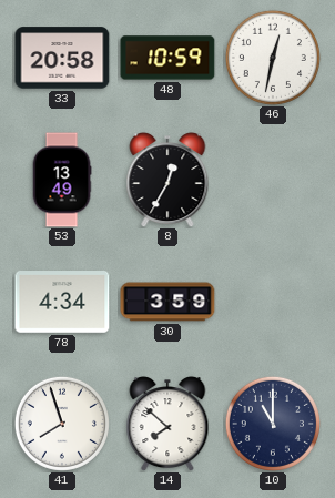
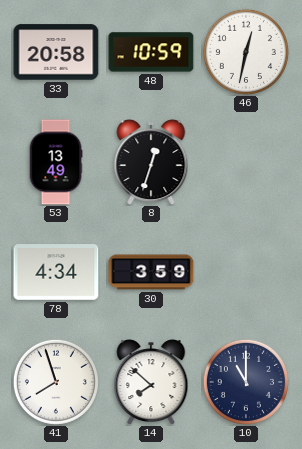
8: 12:35 -> 12:33
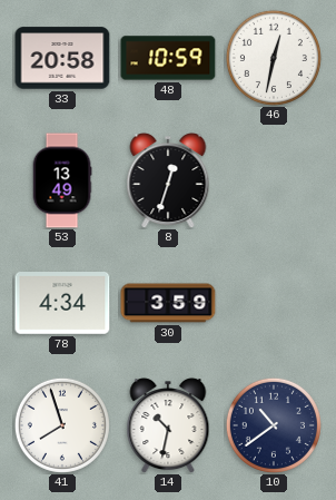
14: 7:52 -> 10:32
10: 11:00 -> 10:39
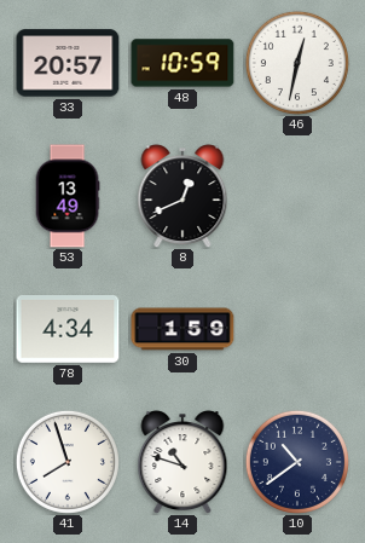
33: 20:58 -> 20:57
8: 12:33 -> 12:41
30: 3:59 -> 1:59
14: 10:32 -> 10:48
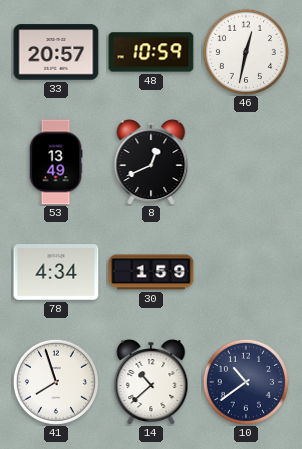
14: 10:48 -> 10:38
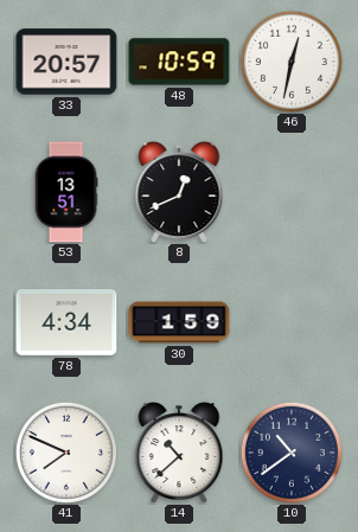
53: 13:49 -> 13:51
41: 7:57 -> 7:49
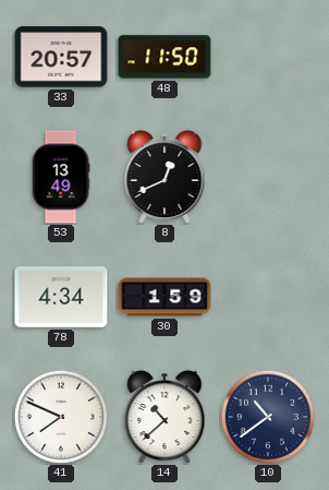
48: 10:59 -> 11:50
46: 12:32 -> none
53: 13:51 -> 13:49
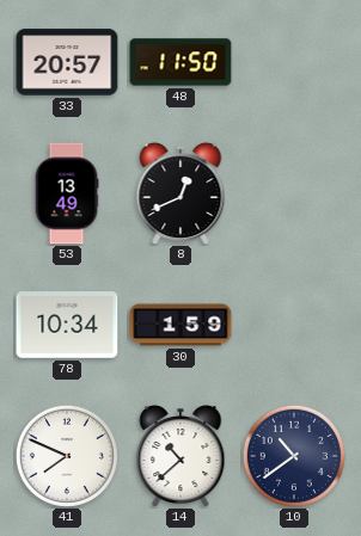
78: 4:34 -> 10:34
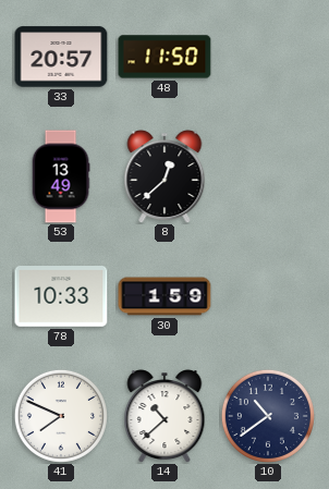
8: 12:41 -> 12:38
78: 10:34 -> 10:33
